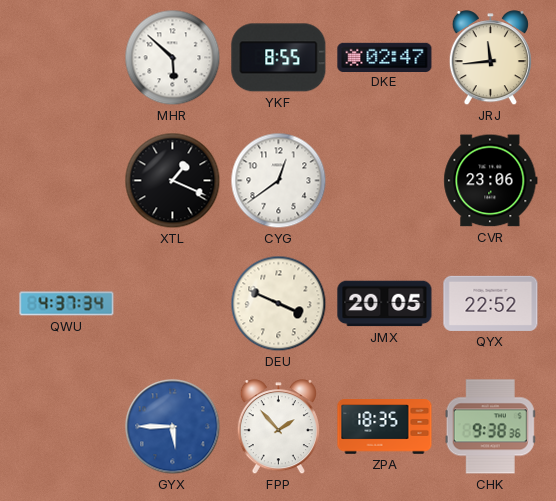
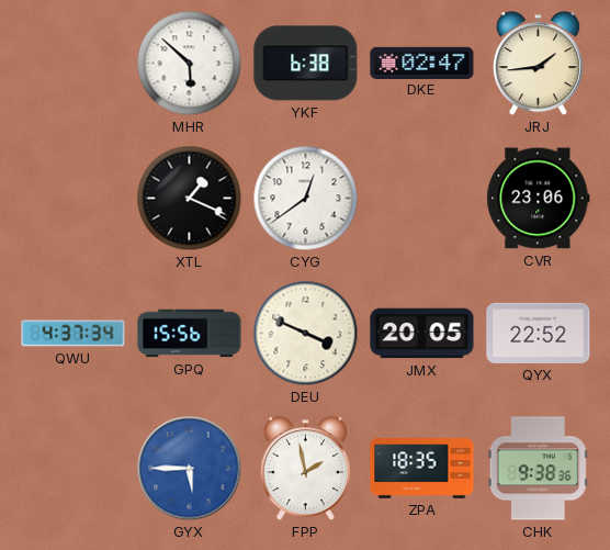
YKF: 8:55 -> 6:38
JRJ: 11:44 -> 1:44
GPQ: none -> 15:56
FPP: 1:53 -> 1:58
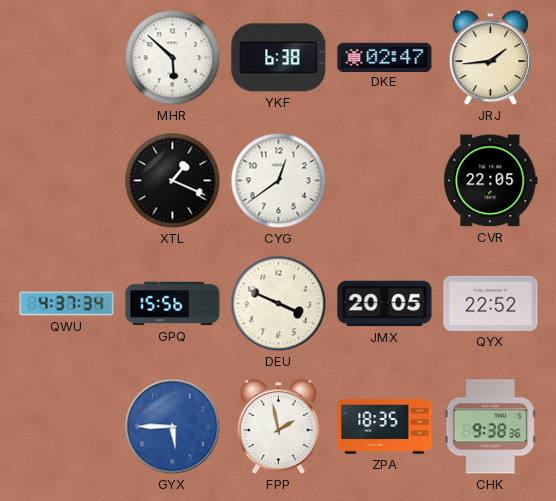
CVR: 23:06 -> 22:05
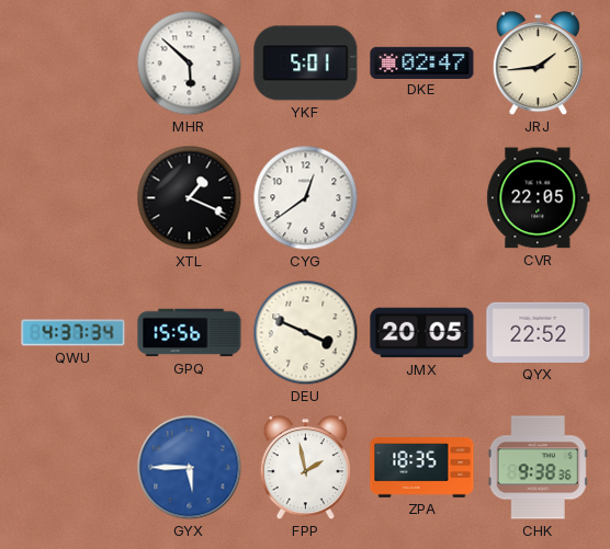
YKF: 6:38 -> 5:01
